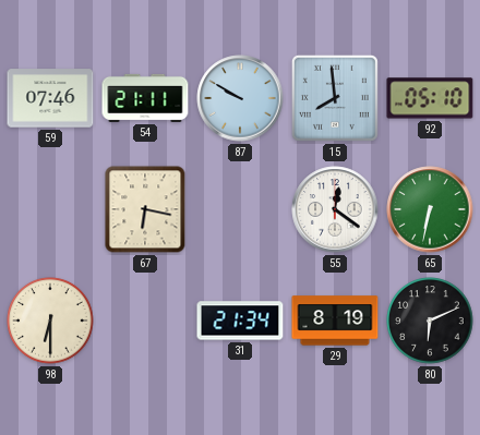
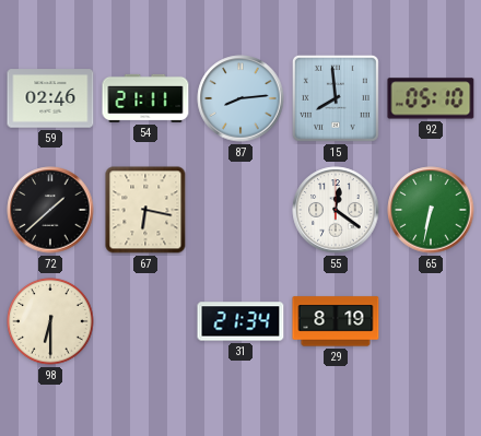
59: 07:46 -> 02:46
87: 9:50 -> 8:14
72: none -> 1:38
80: 6:11 -> none
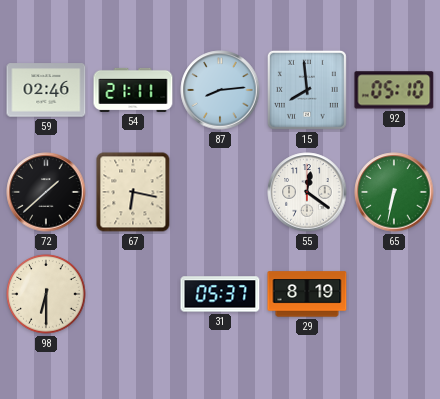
31: 21:34 -> 05:37
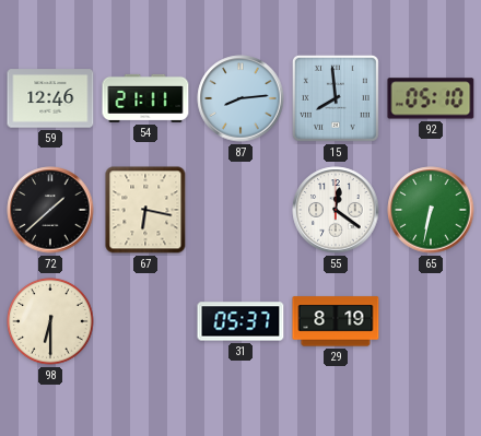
59: 02:46 -> 12:46
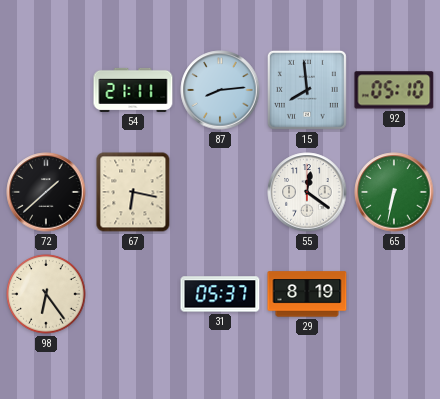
59: 12:46 -> none
98: 6:30 -> 6:24
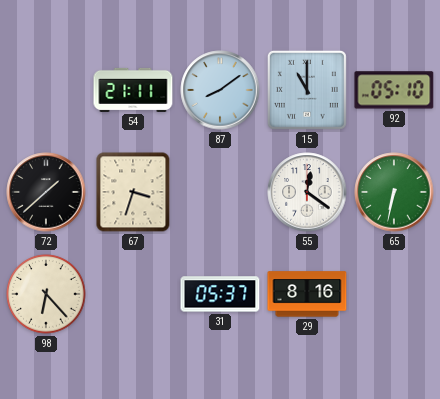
87: 8:14 -> 8:09
15: 7:59 -> 11:00
67: 6:17 -> 3:33
98: 6:24 -> 6:23
29: 8:19 -> 8:16
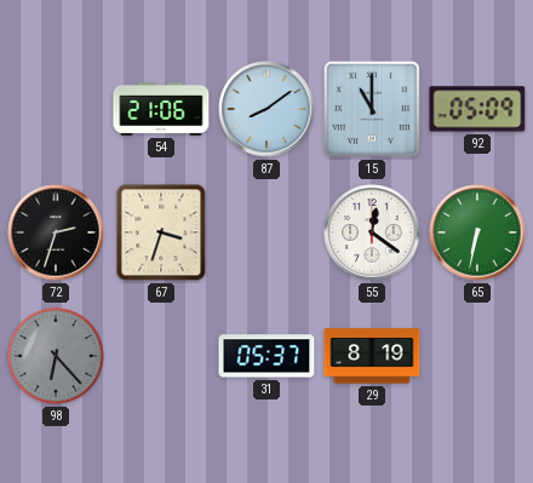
54: 21:11 -> 21:06
92: 05:10 -> 05:09
72: 1:38 -> 2:33
98 dial: cream -> grey
29: 8:16 -> 8:19
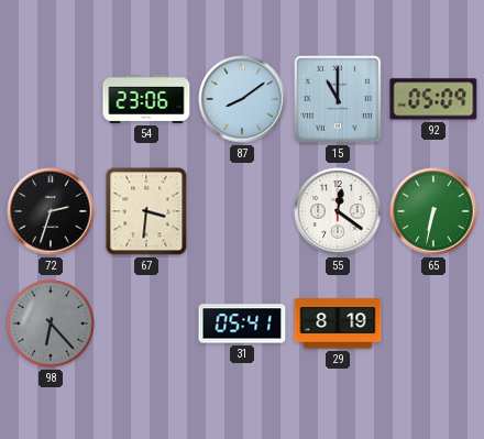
54: 21:06 -> 23:06
67: 3:33 -> 3:31
31: 05:37 -> 05:41
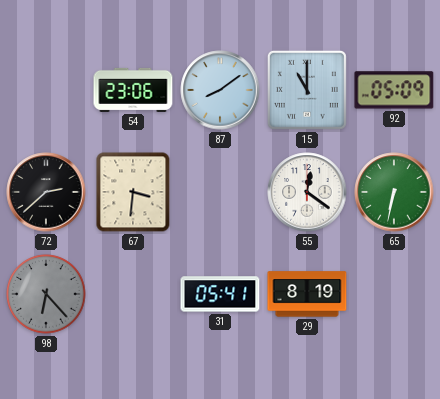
72: 2:33 -> 2:38
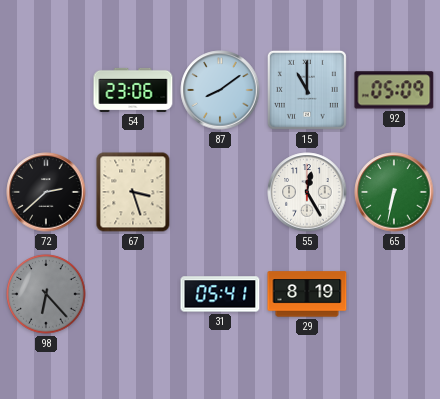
67: 3:31 -> 3:27
55: 12:21 -> 12:25
